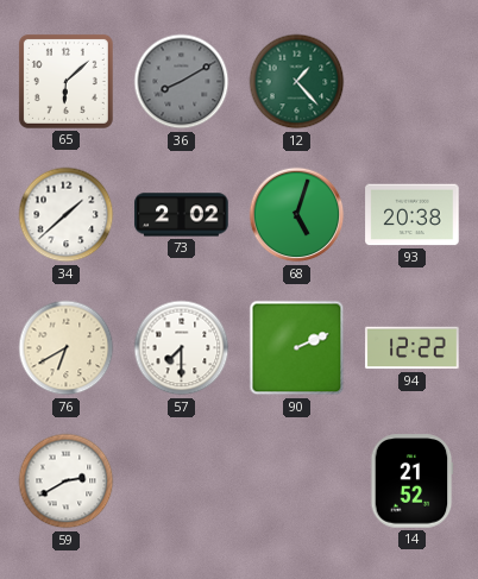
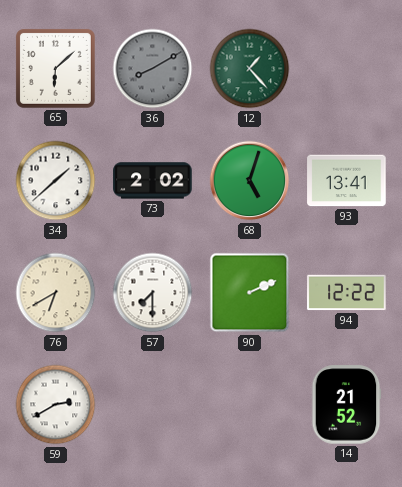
93: 20:38 -> 13:41
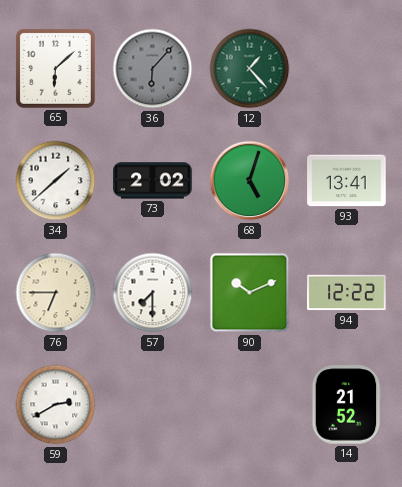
36: 8:10 -> 6:07
76: 6:40 -> 6:45
90: 2:11 -> 10:11
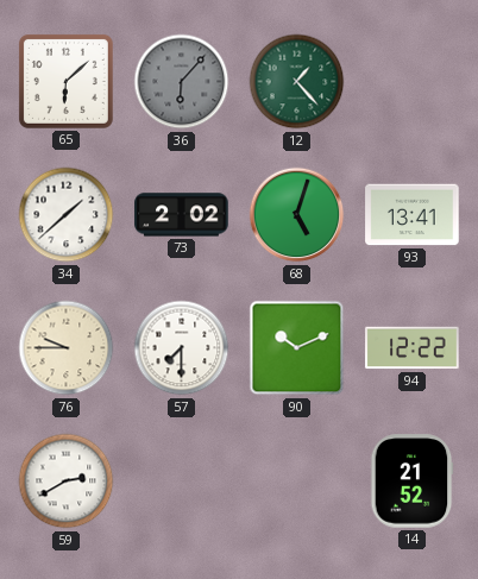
76: 6:45 -> 9:45
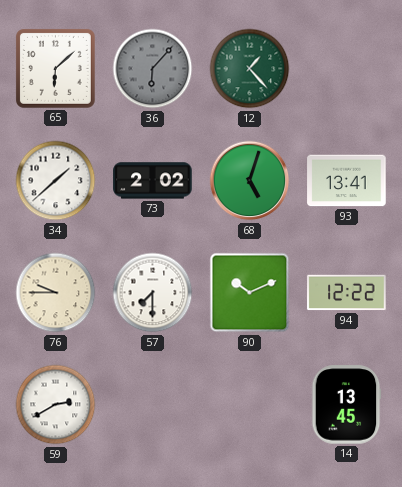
14: 21:52 -> 13:45
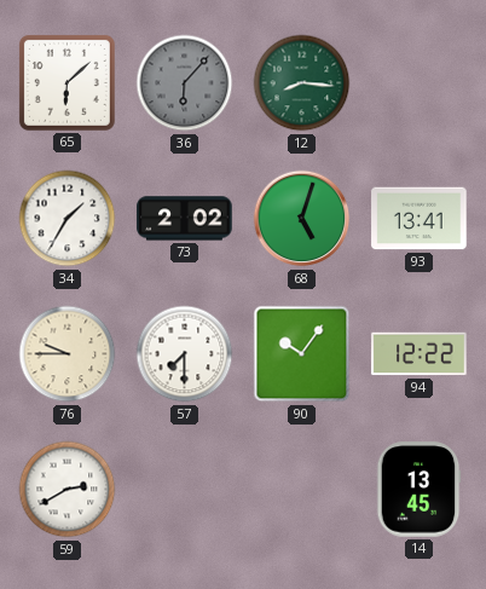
12: 1:23 -> 8:16
34: 1:38 -> 1:35
90: 10:11 -> 10:06
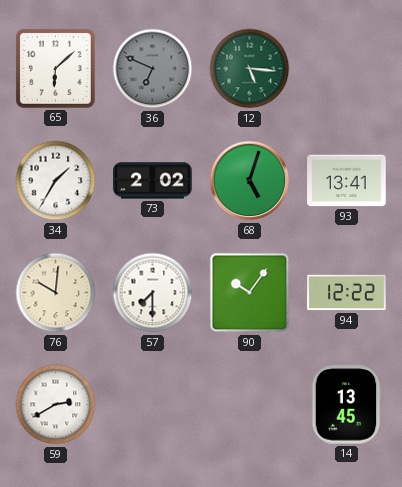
36: 6:07 -> 6:49
12: 8:16 -> 5:16
76: 9:45 -> 10:01
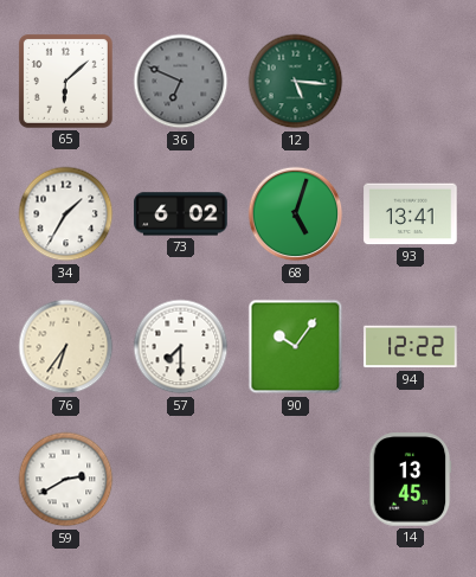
73: 2:02 -> 6:02
76: 10:01 -> 6:36
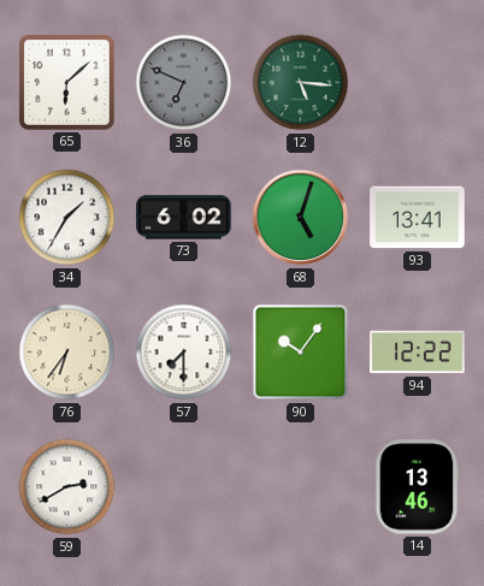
14: 13:45 -> 13:46
